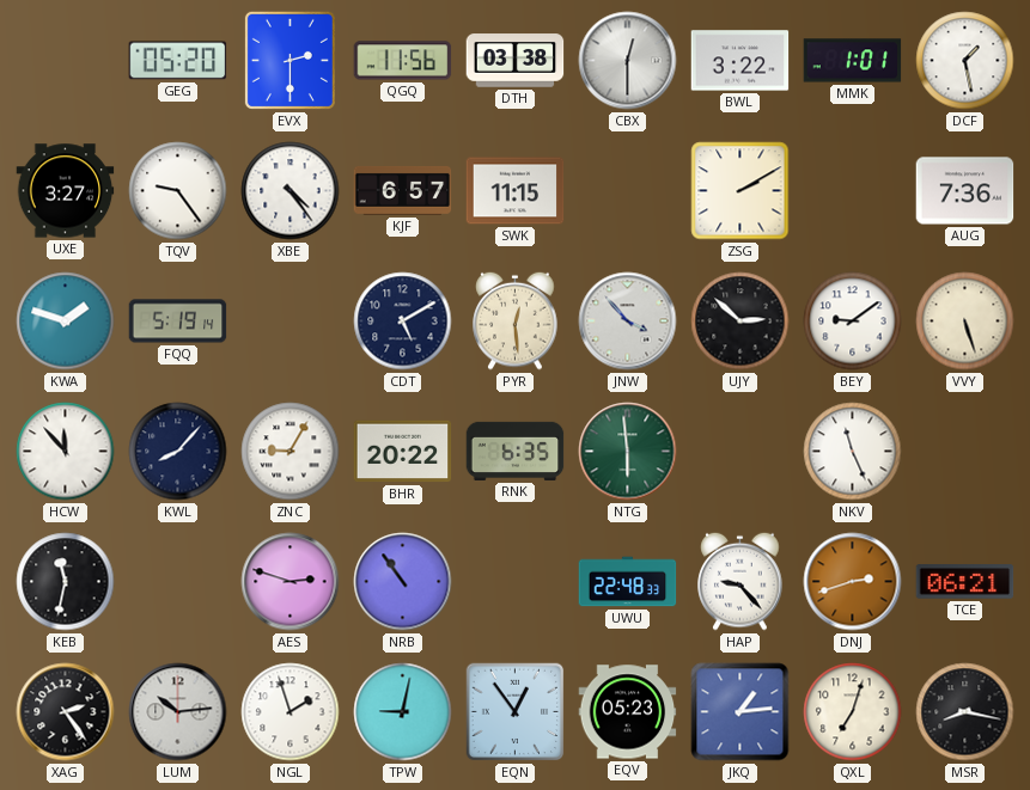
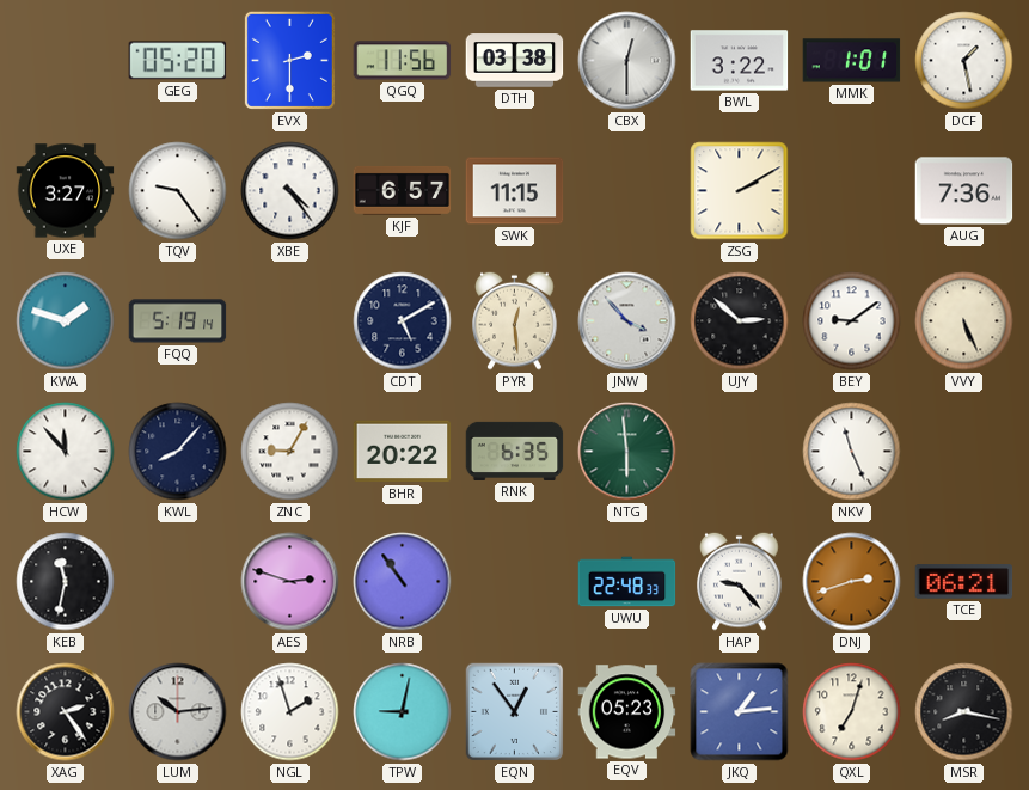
VVY: 5:27 -> 5:26
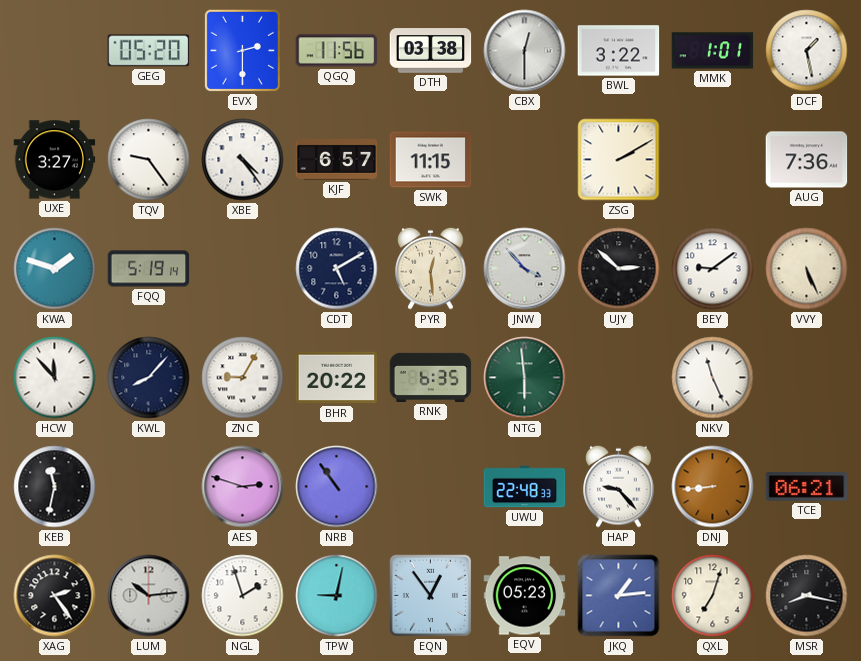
DNJ: 2:42 -> 8:44
